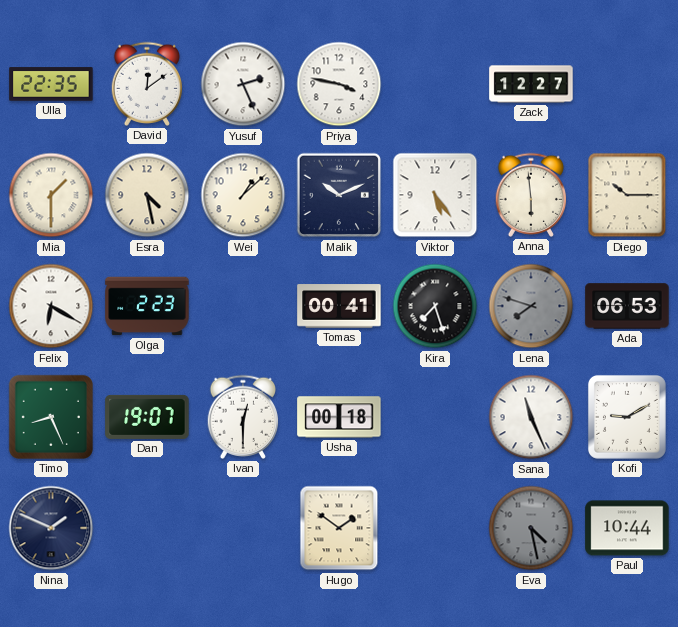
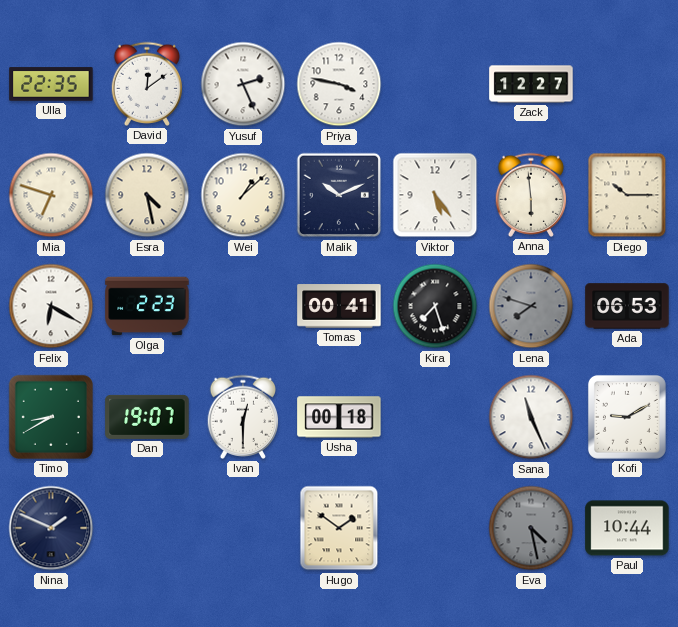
Mia: 1:30 -> 6:48
Timo: 8:26 -> 8:40
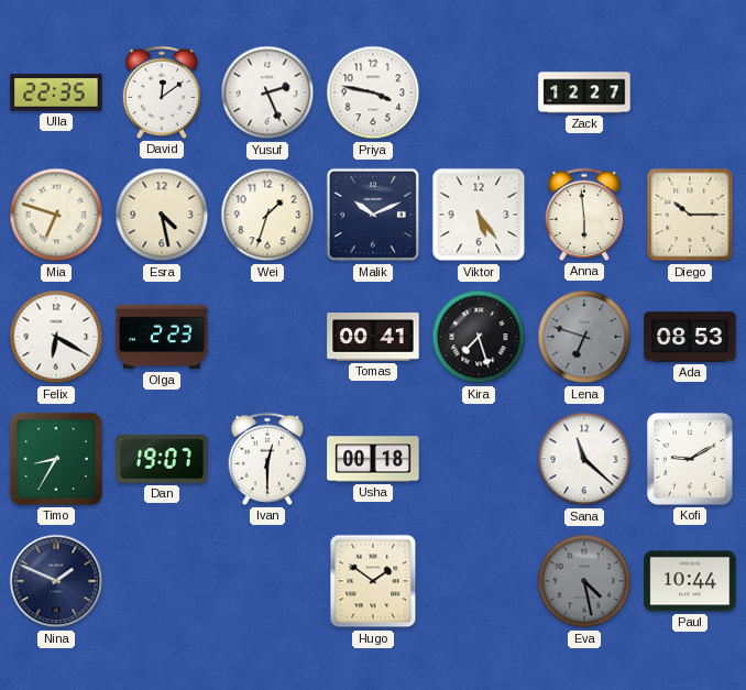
Wei: 1:08 -> 1:33
Lena: 7:48 -> 6:48
Ada: 06:53 -> 08:53
Timo: 8:40 -> 8:35
Sana: 11:26 -> 11:22
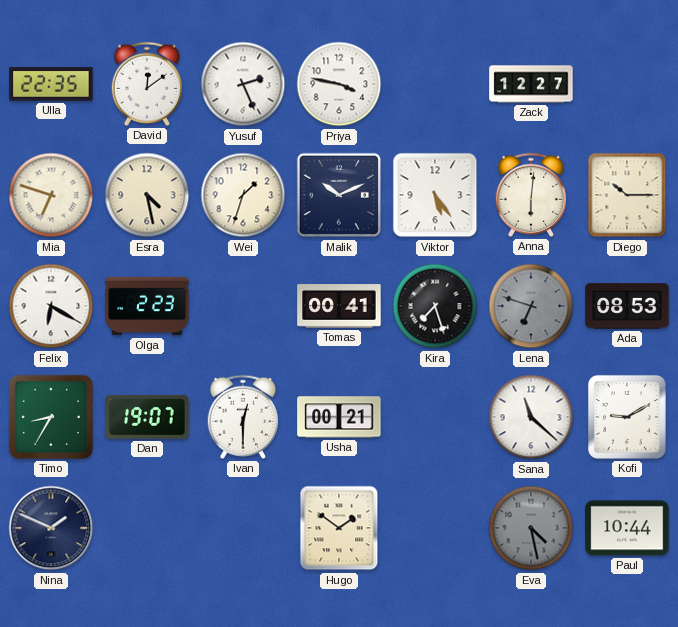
Anna: 5:59 -> 6:01
Usha: 00:18 -> 00:21
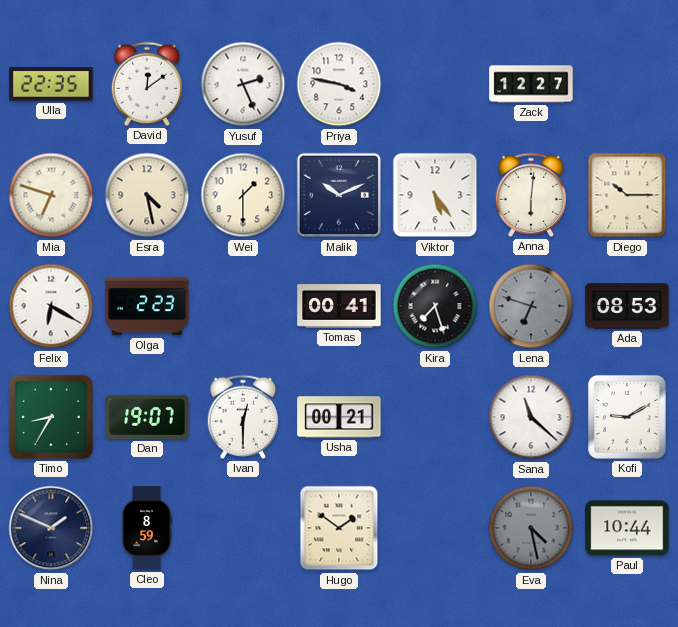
Wei: 1:33 -> 1:30
Cleo: none -> 8:59
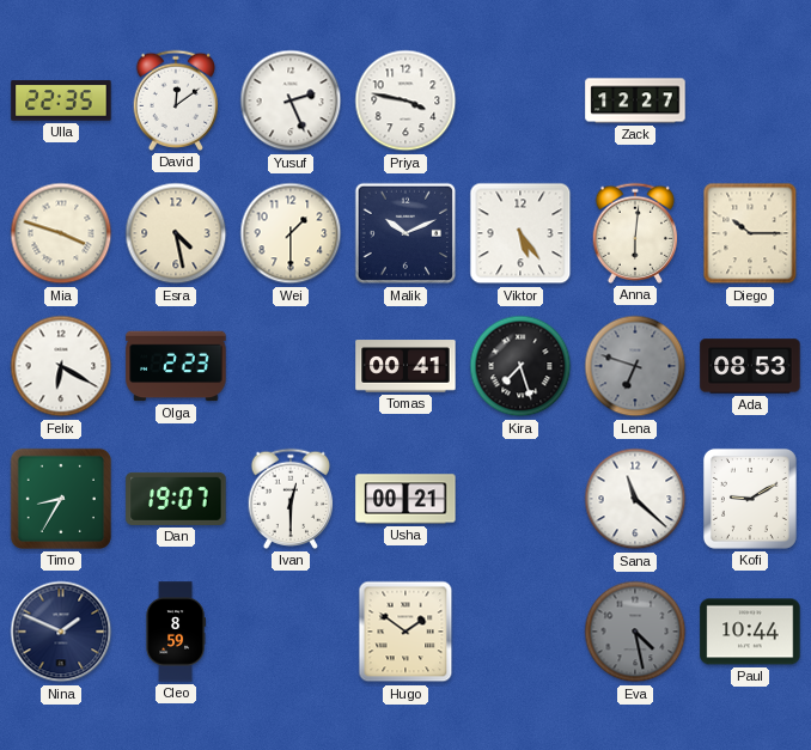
Mia: 6:48 -> 3:48
